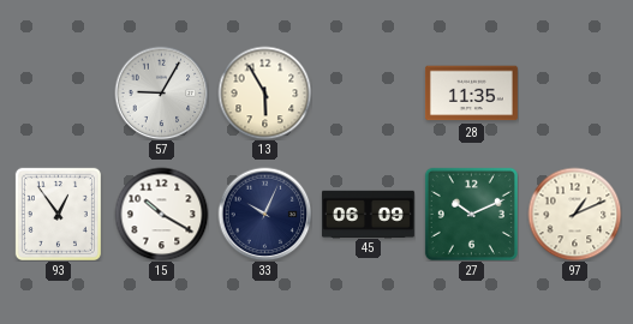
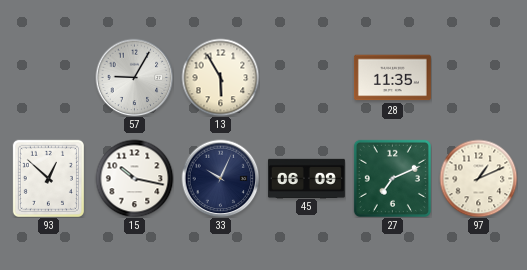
93: 12:54 -> 12:52
15: 10:20 -> 10:17
27: 10:11 -> 7:11
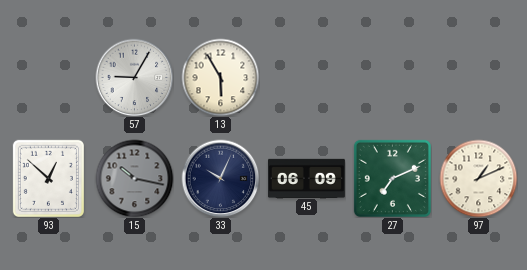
28: 11:35 -> none
15 dial: white -> grey
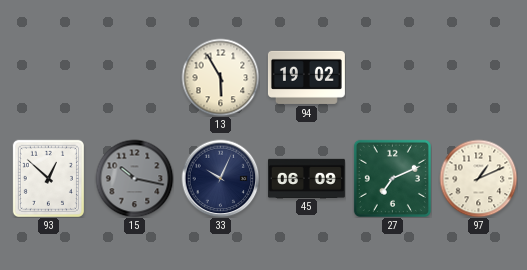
57: 9:05 -> none
94: none -> 19:02
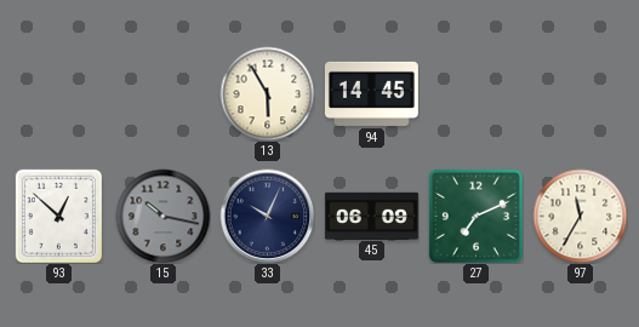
94: 19:02 -> 14:45
97: 1:11 -> 11:35
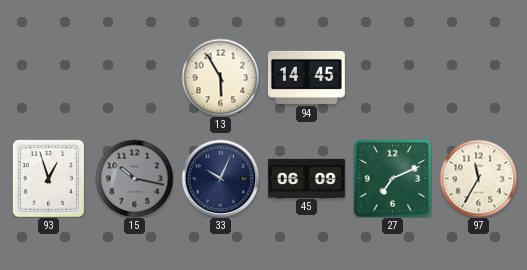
93: 12:52 -> 12:57
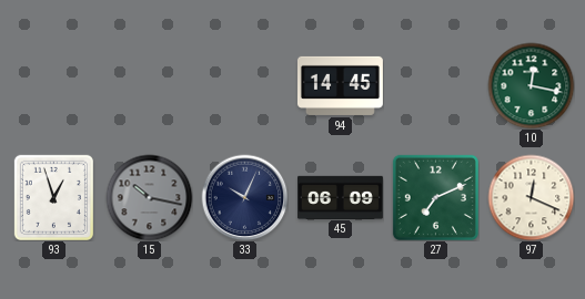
13: 5:55 -> none
10: none -> 12:17
97: 11:35 -> 12:19
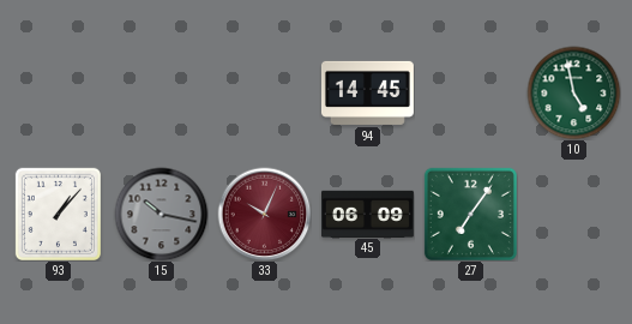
10: 12:17 -> 4:58
93: 12:57 -> 1:07
33 dial: navy -> burgundy
27: 7:11 -> 7:06
97: 12:19 -> none
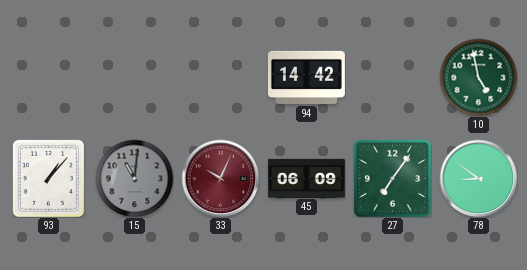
94: 14:45 -> 14:42
15: 10:17 -> 11:01
78: none -> 8:51
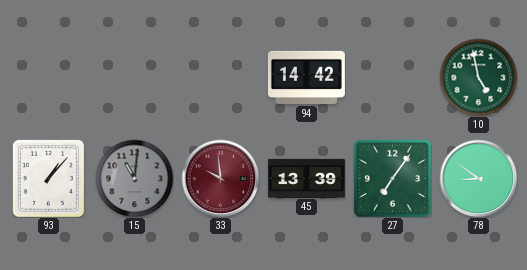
33: 10:04 -> 9:59
45: 06:09 -> 13:39
